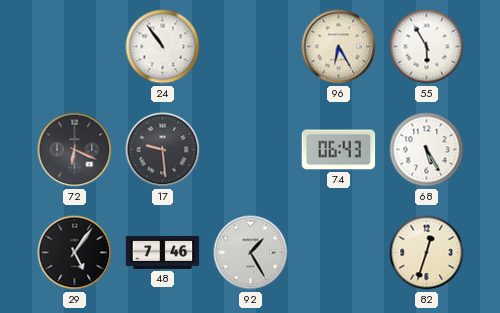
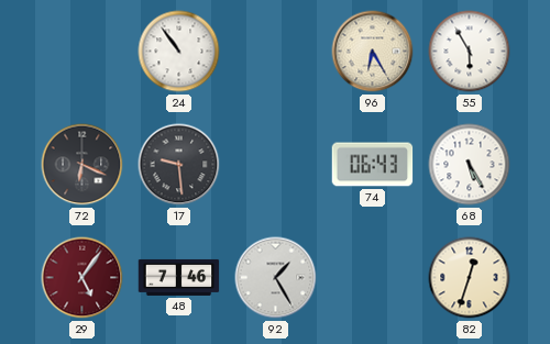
29 dial: black -> burgundy
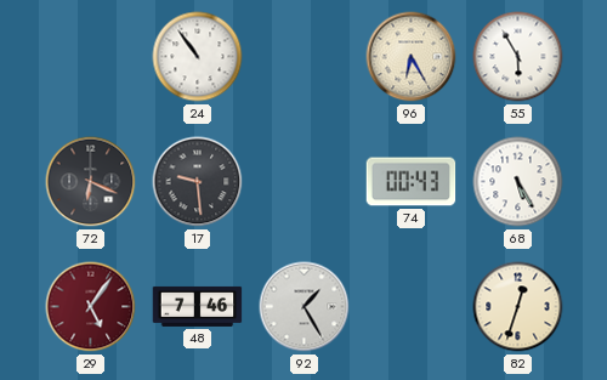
74: 06:43 -> 00:43
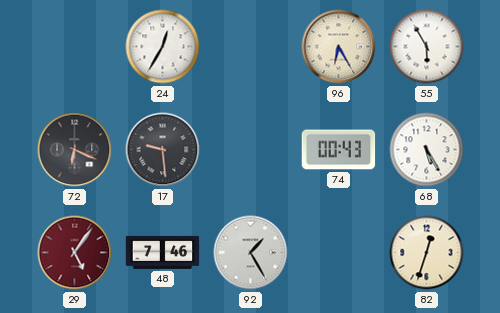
24: 10:54 -> 12:35
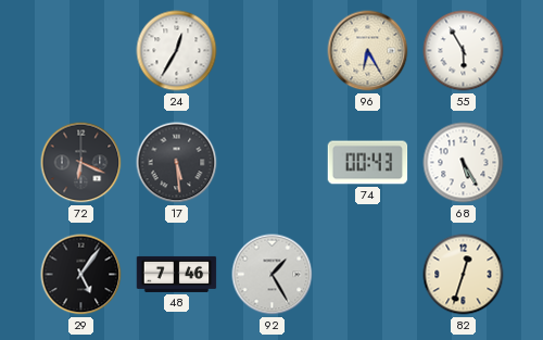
17: 9:29 -> 5:29
29 dial: burgundy -> black
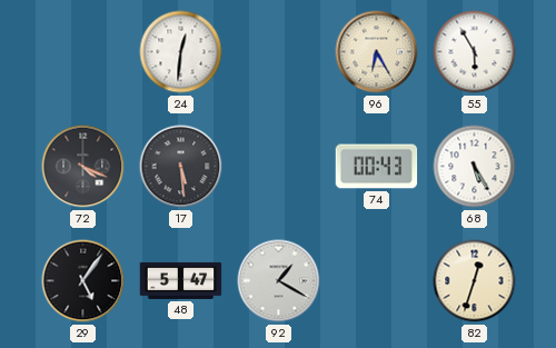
24: 12:35 -> 12:31
72: 6:19 -> 4:19
48: 7:46 -> 5:47
92: 1:25 -> 1:20
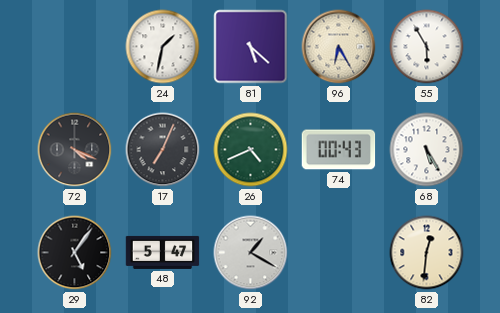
24: 12:31 -> 1:32
81: none -> 5:22
17: 5:29 -> 7:04
26: none -> 4:41
82: 12:33 -> 12:31
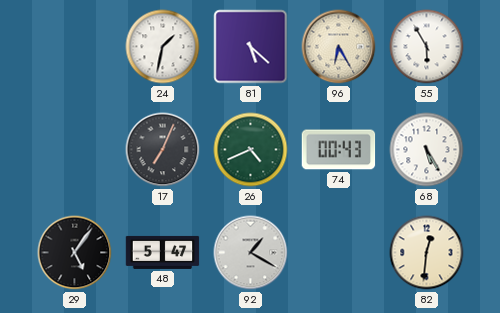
72: 4:19 -> none
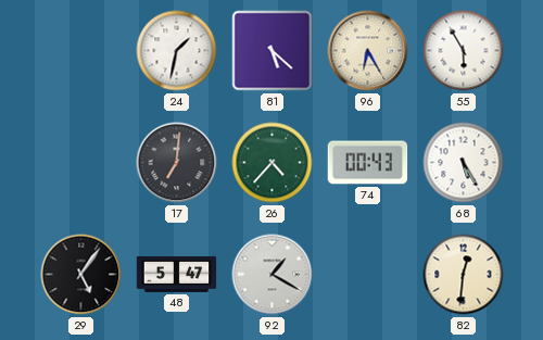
17: 7:04 -> 7:01
26: 4:41 -> 4:37
